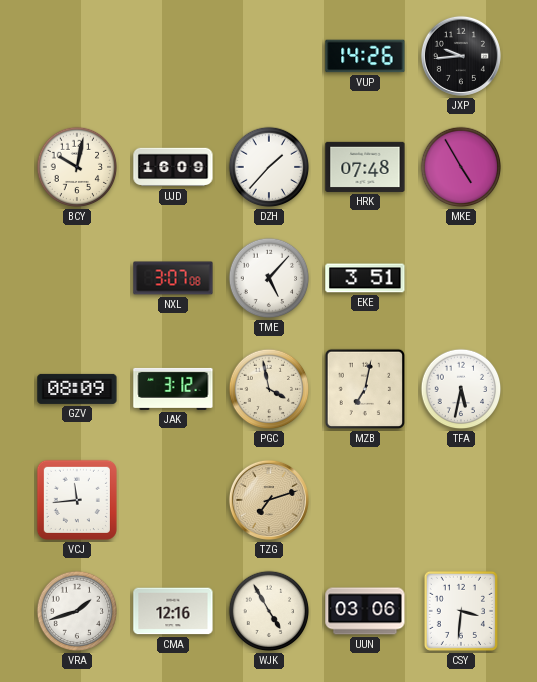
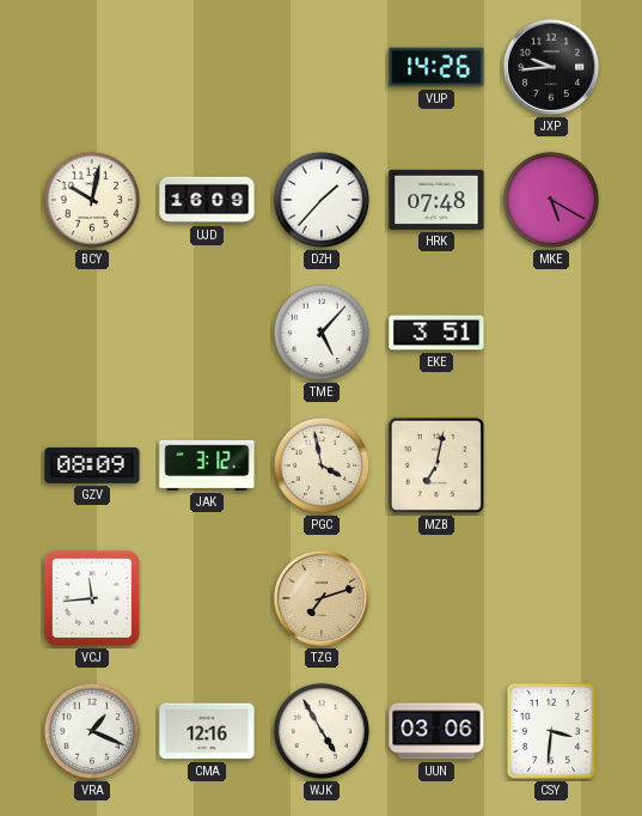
MKE: 4:55 -> 5:20
NXL: 3:07 -> none
TFA: 5:32 -> none
VRA: 1:42 -> 1:19
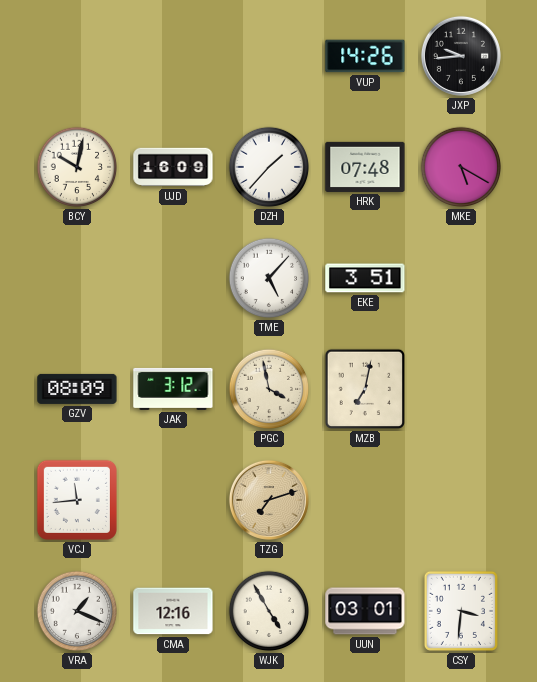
UUN: 03:06 -> 03:01
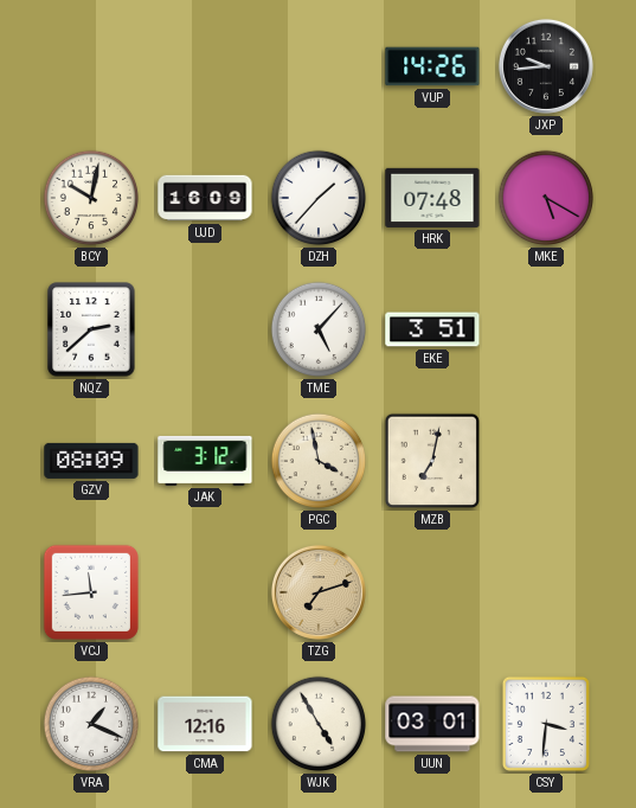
NQZ: none -> 2:38
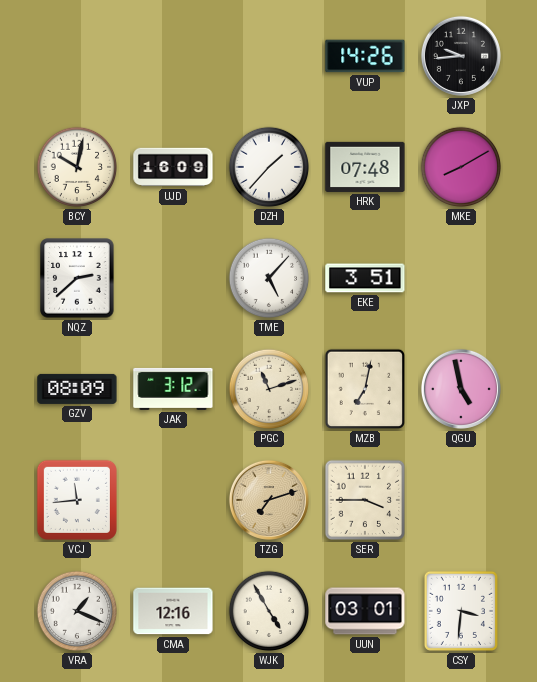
MKE: 5:20 -> 8:10
PGC: 3:58 -> 11:12
QGU: none -> 4:58
SER: none -> 3:45
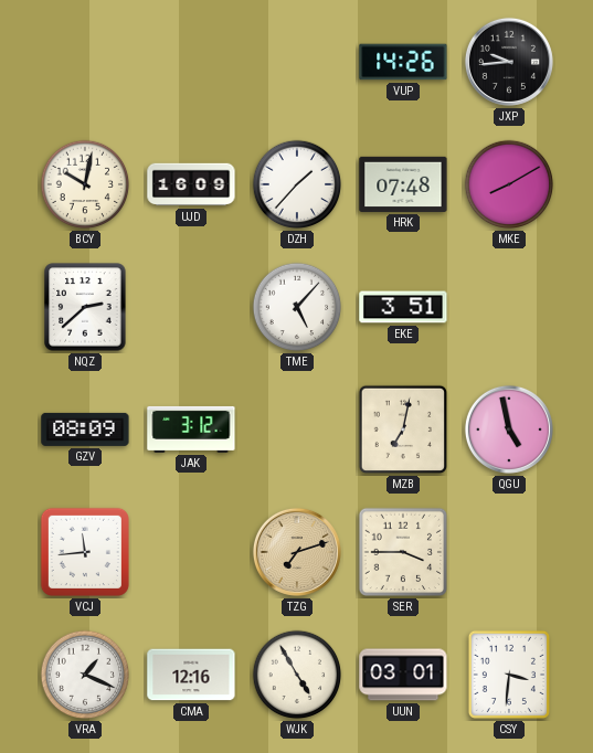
PGC: 11:12 -> none
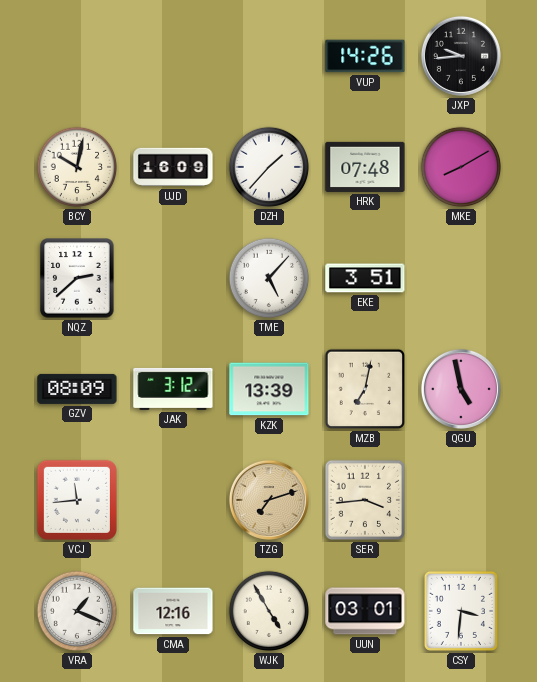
KZK: none -> 13:39
SER: 3:45 -> 3:44
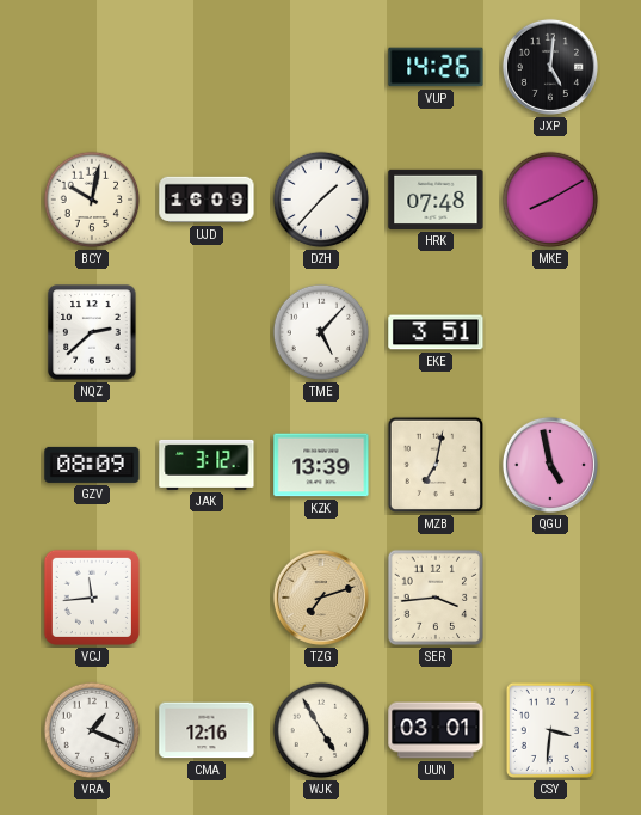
JXP: 9:44 -> 5:01
